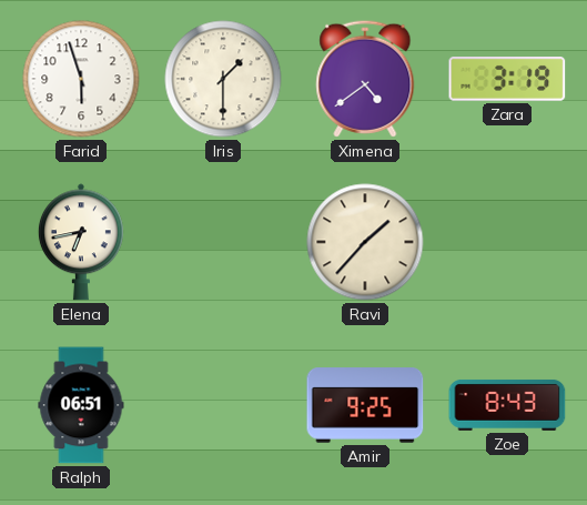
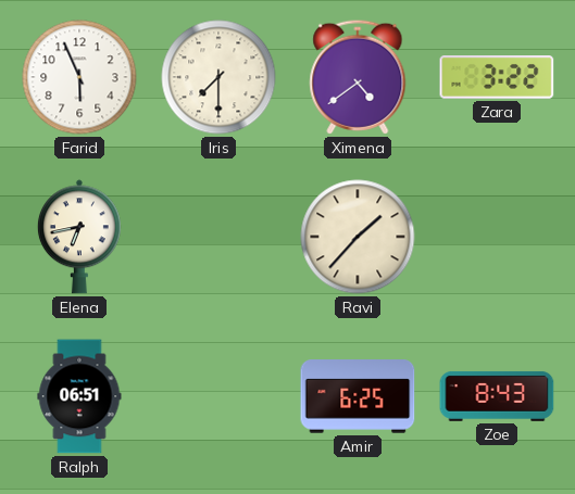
Farid: 5:57 -> 5:56
Iris: 1:30 -> 7:30
Zara: 3:19 -> 3:22
Amir: 9:25 -> 6:25
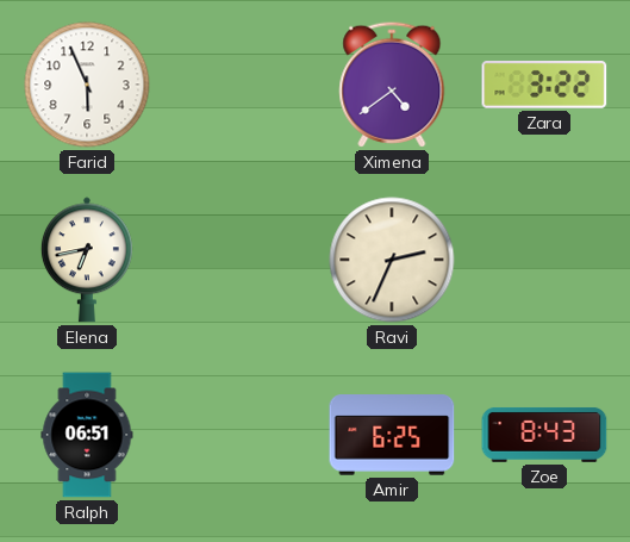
Iris: 7:30 -> none
Ravi: 1:37 -> 2:34
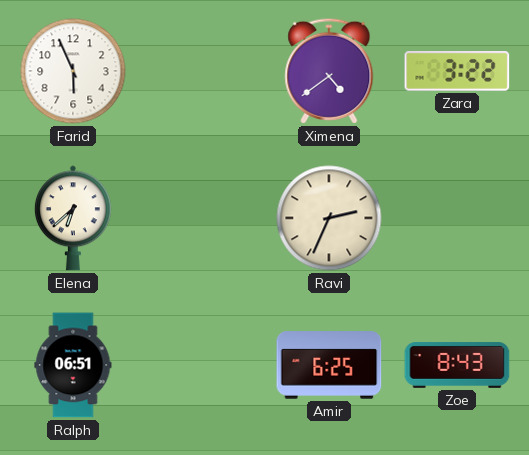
Elena: 6:43 -> 6:38
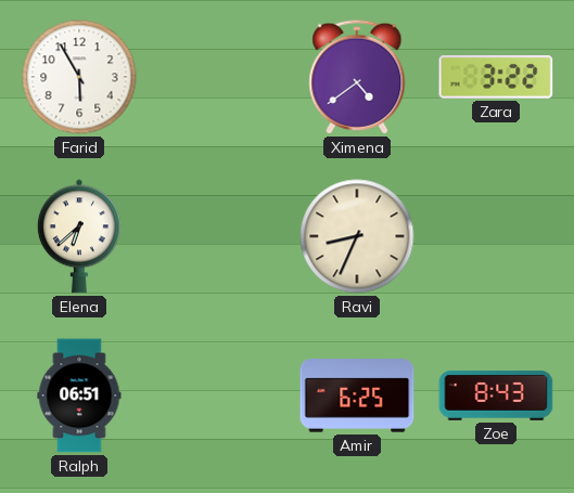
Farid: 5:56 -> 5:55
Ravi: 2:34 -> 8:34
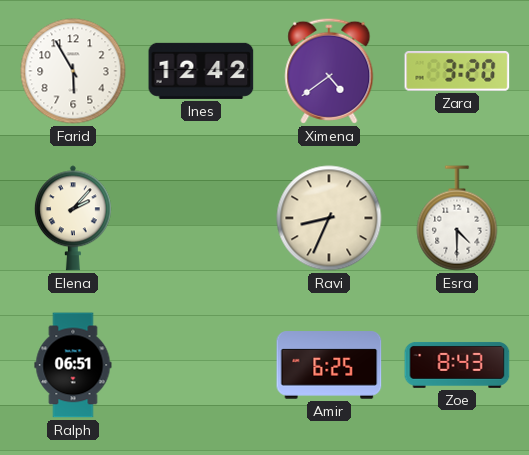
Ines: none -> 12:42
Zara: 3:22 -> 3:20
Elena: 6:38 -> 2:07
Esra: none -> 4:30
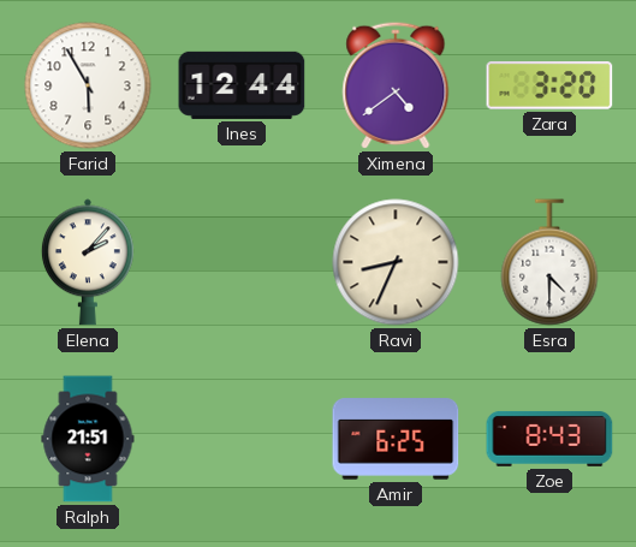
Ines: 12:42 -> 12:44
Ralph: 06:51 -> 21:51
